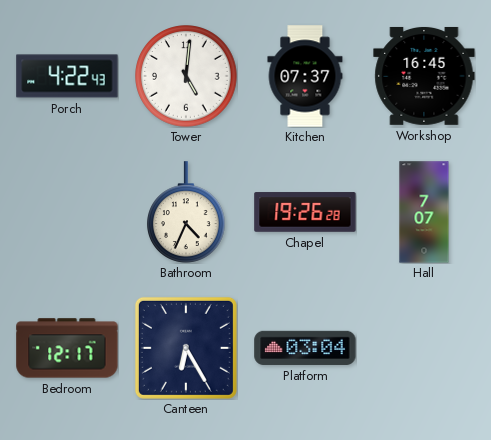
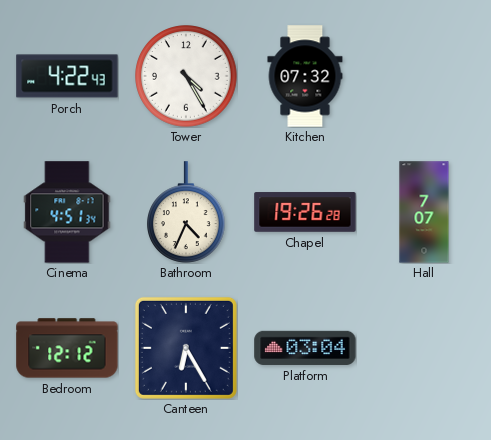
Tower: 5:01 -> 4:25
Kitchen: 07:37 -> 07:32
Workshop: 16:45 -> none
Cinema: none -> 4:51
Bedroom: 12:17 -> 12:12
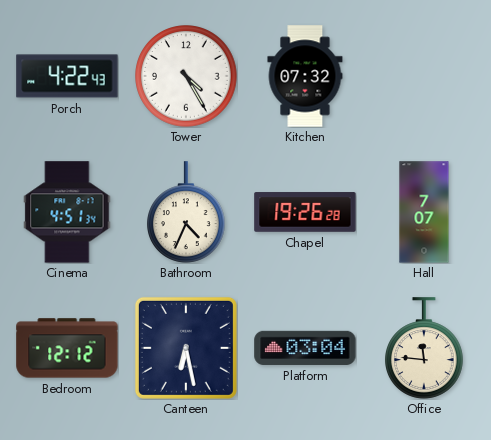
Canteen: 6:25 -> 6:28
Office: none -> 11:46
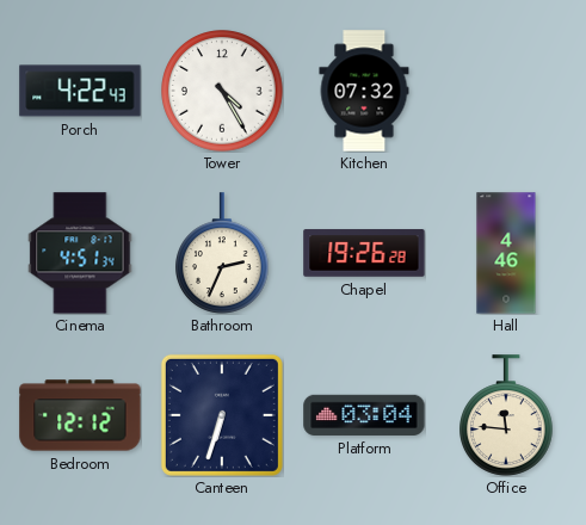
Bathroom: 4:34 -> 2:34
Hall: 7:07 -> 4:46
Canteen: 6:28 -> 6:33
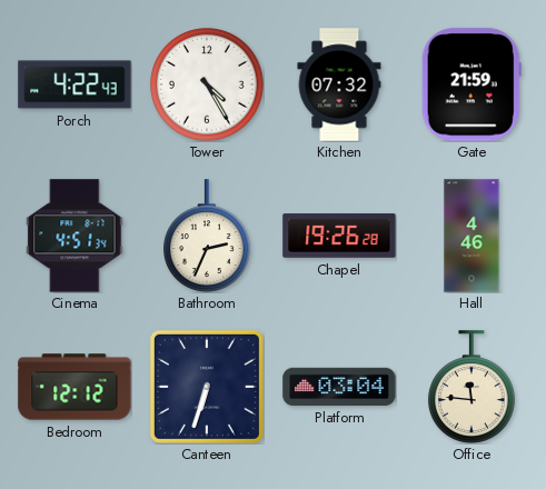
Gate: none -> 21:59
